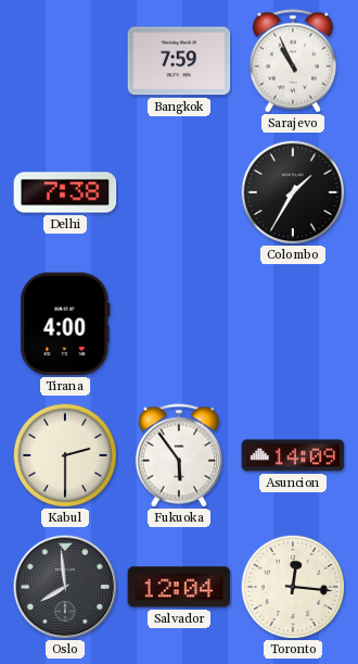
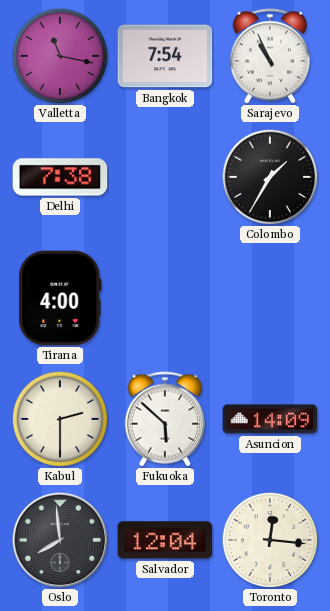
Valletta: none -> 11:17
Bangkok: 7:59 -> 7:54
Fukuoka: 5:54 -> 5:52
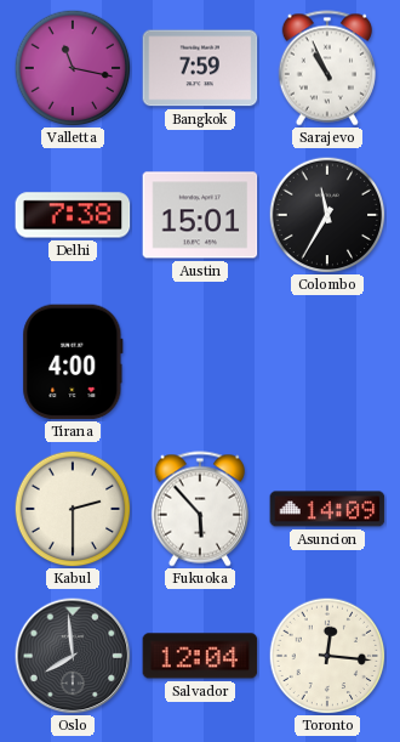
Bangkok: 7:54 -> 7:59
Austin: none -> 15:01
Colombo: 1:35 -> 11:35
Fukuoka: 5:52 -> 5:53
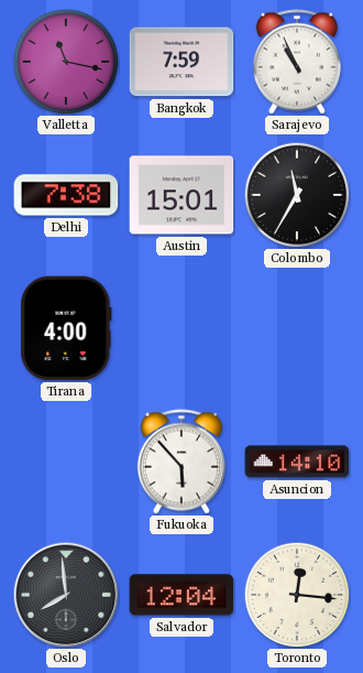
Kabul: 2:30 -> none
Asuncion: 14:09 -> 14:10
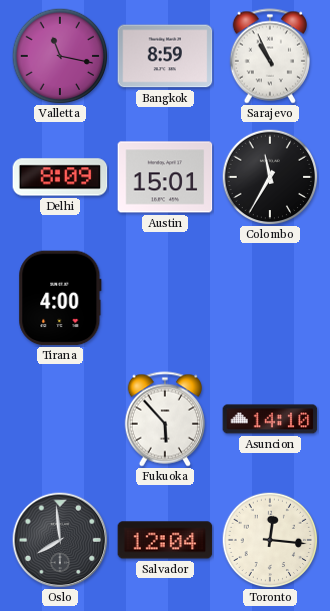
Bangkok: 7:59 -> 8:59
Delhi: 7:38 -> 8:09
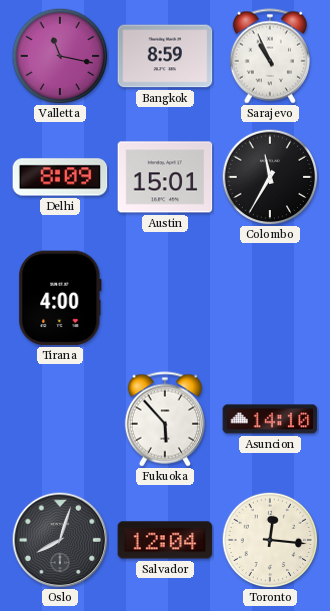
Oslo: 7:59 -> 8:03
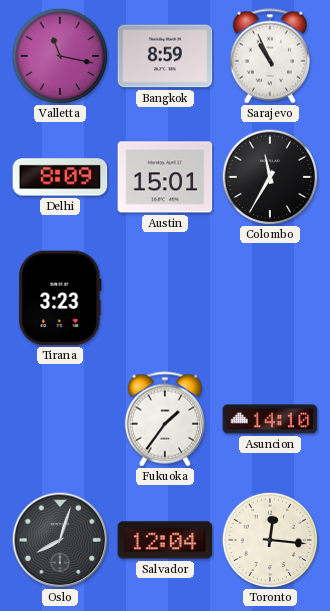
Tirana: 4:00 -> 3:23
Fukuoka: 5:53 -> 1:36
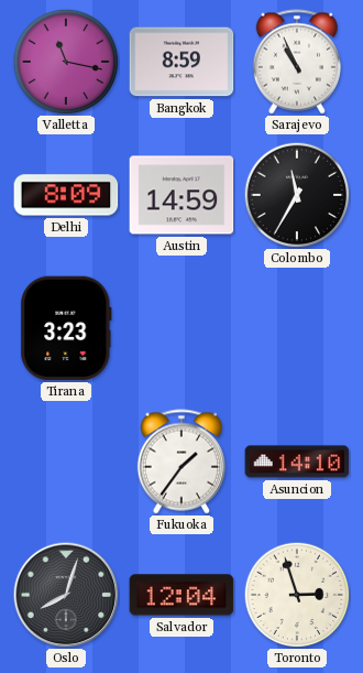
Austin: 15:01 -> 14:59
Toronto: 12:16 -> 2:57
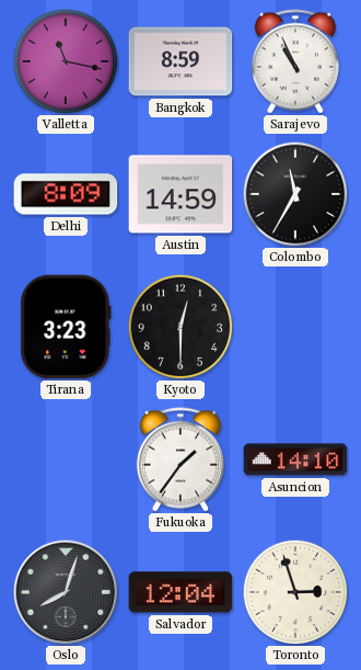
Kyoto: none -> 12:30
